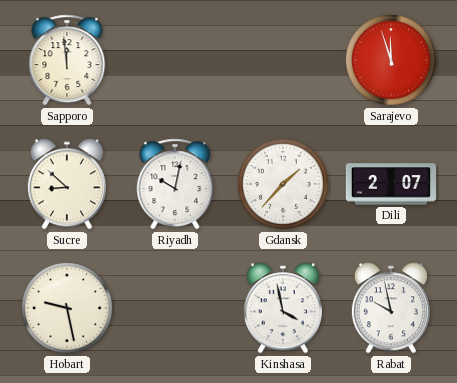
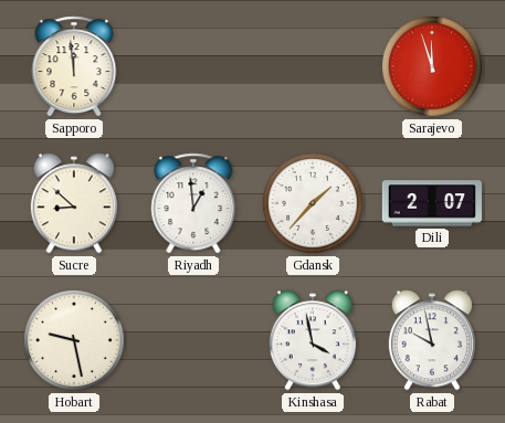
Riyadh: 10:02 -> 12:59
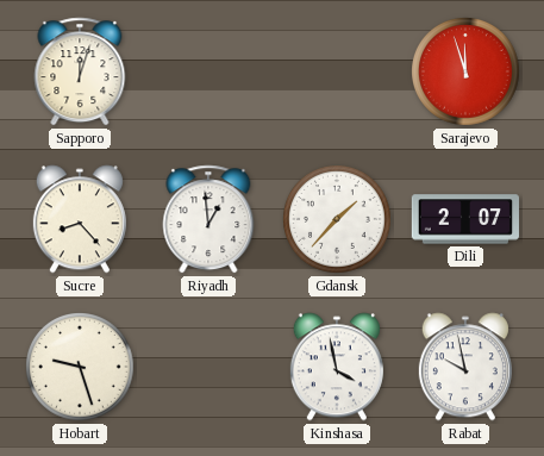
Sapporo: 11:59 -> 12:03
Sucre: 8:52 -> 8:23
Hobart: 9:28 -> 9:27
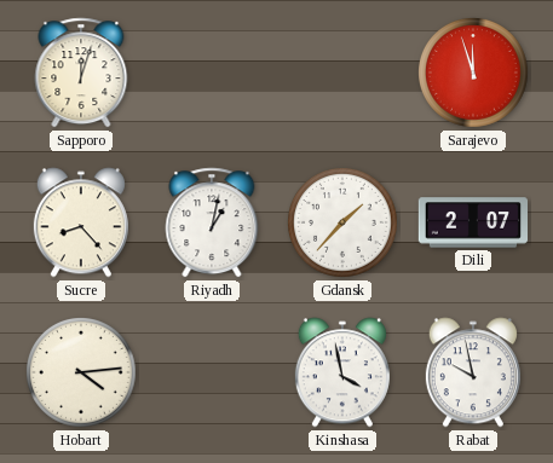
Riyadh: 12:59 -> 1:02
Hobart: 9:27 -> 4:14
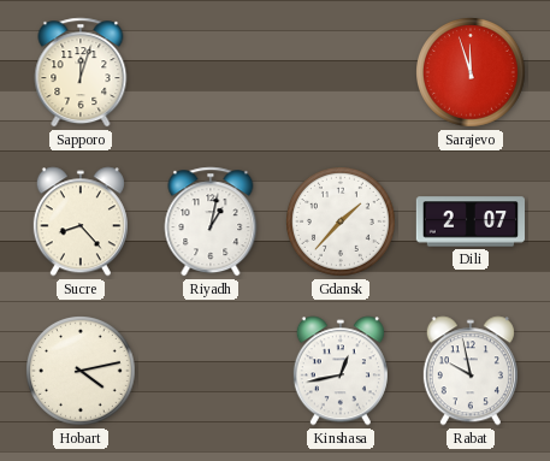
Hobart: 4:14 -> 4:13
Kinshasa: 3:58 -> 12:43
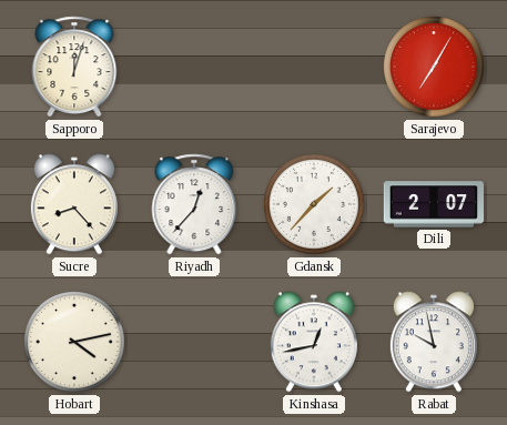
Sarajevo: 11:57 -> 7:05
Riyadh: 1:02 -> 12:37
